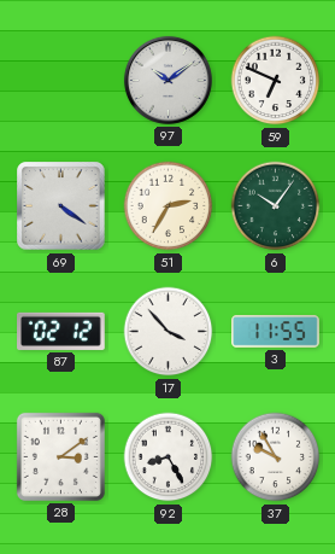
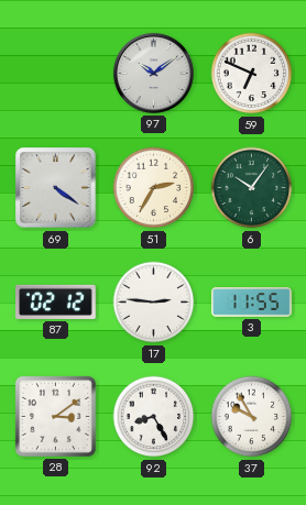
17: 3:53 -> 2:46
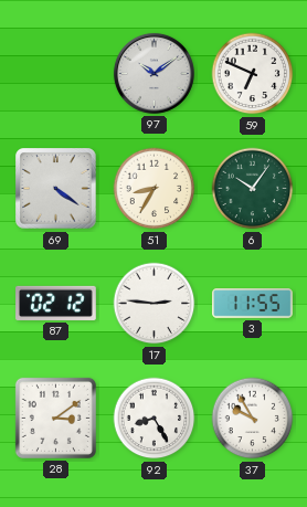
51: 2:35 -> 8:35
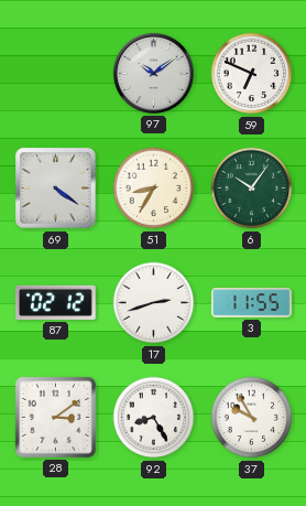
17: 2:46 -> 2:42
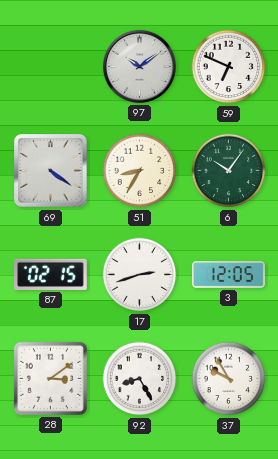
87: 02:12 -> 02:15
3: 11:55 -> 12:05
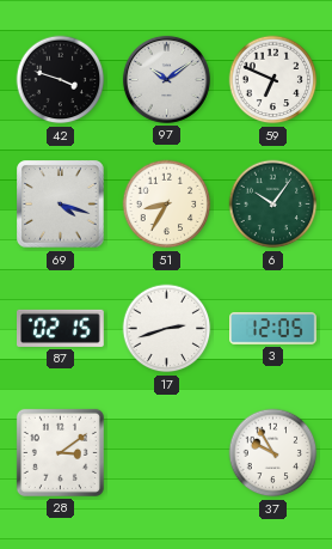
42: none -> 3:48
69: 4:21 -> 4:18
92: 8:25 -> none
